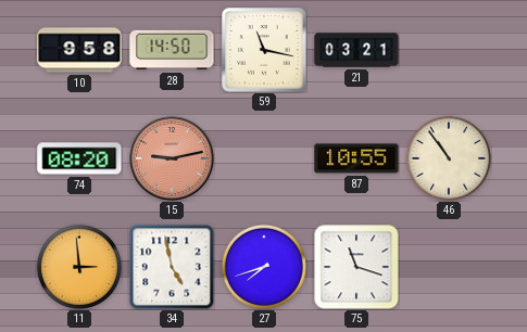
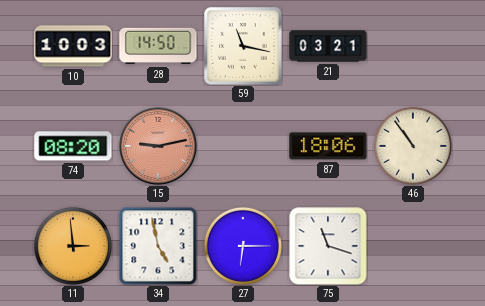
10: 9:58 -> 10:03
87: 10:55 -> 18:06
27: 7:42 -> 6:15
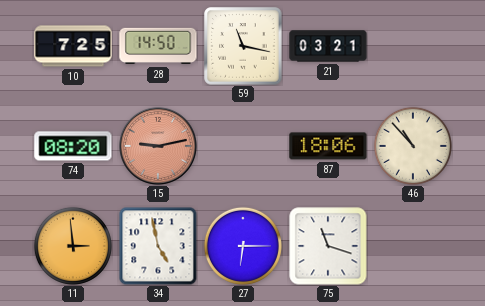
10: 10:03 -> 7:25
46: 10:54 -> 10:53
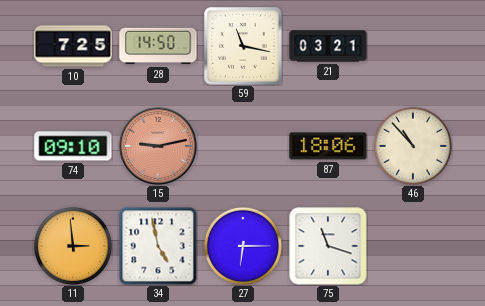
74: 08:20 -> 09:10
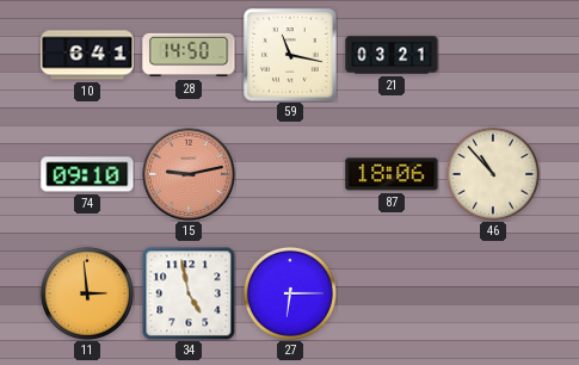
10: 7:25 -> 6:41
75: 11:18 -> none
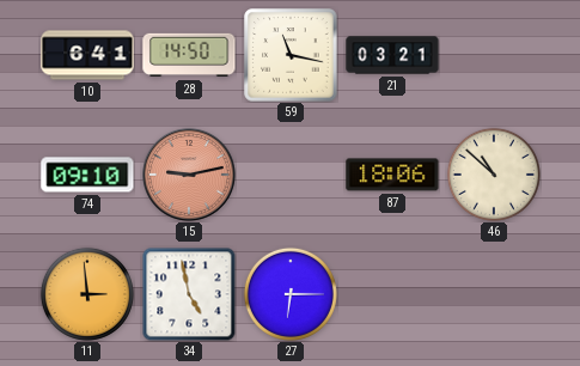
46: 10:53 -> 10:52
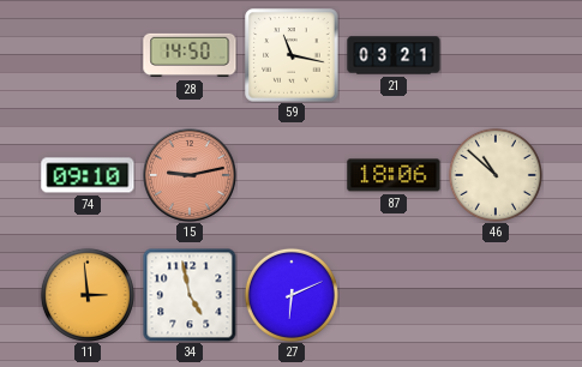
10: 6:41 -> none
27: 6:15 -> 6:11
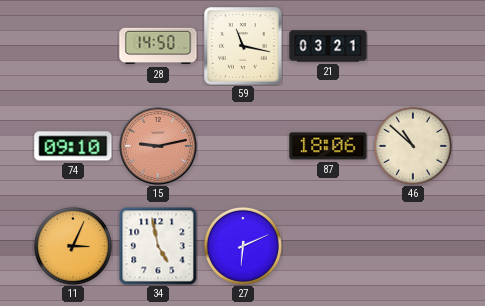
11: 2:59 -> 3:04
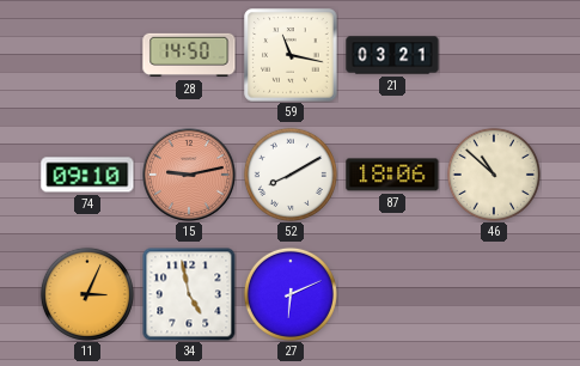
52: none -> 8:10
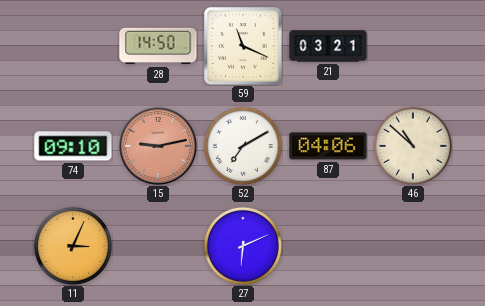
59: 11:17 -> 11:19
52: 8:10 -> 7:10
87: 18:06 -> 04:06
34: 4:58 -> none
